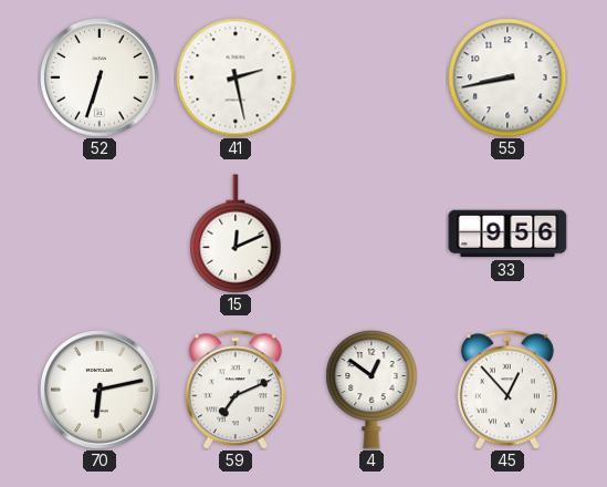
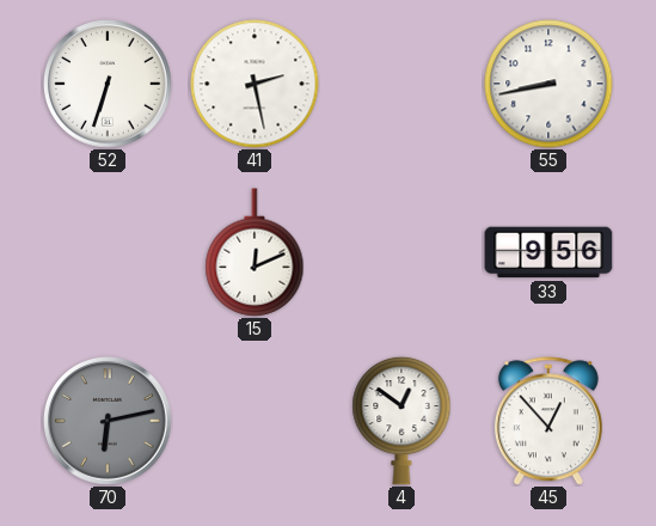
70 dial: white -> grey
59: 7:11 -> none
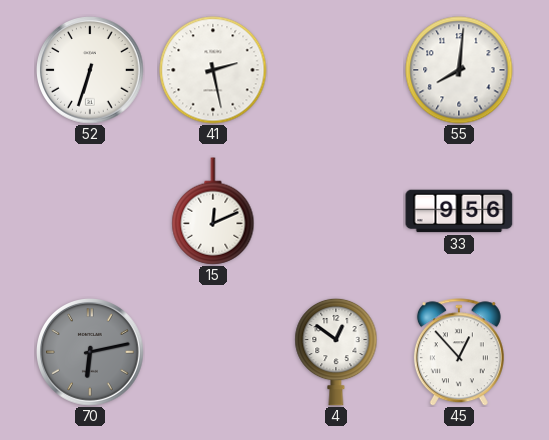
55: 8:43 -> 8:01
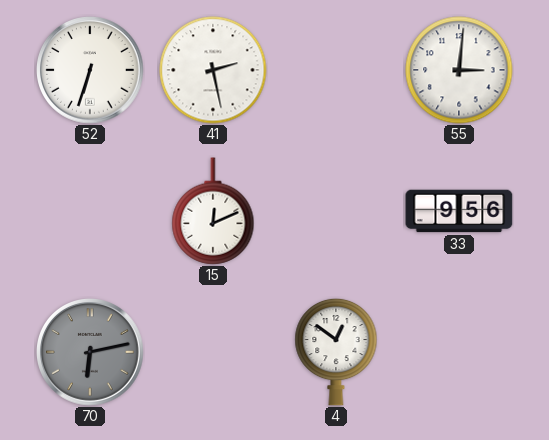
55: 8:01 -> 3:01
45: 12:53 -> none
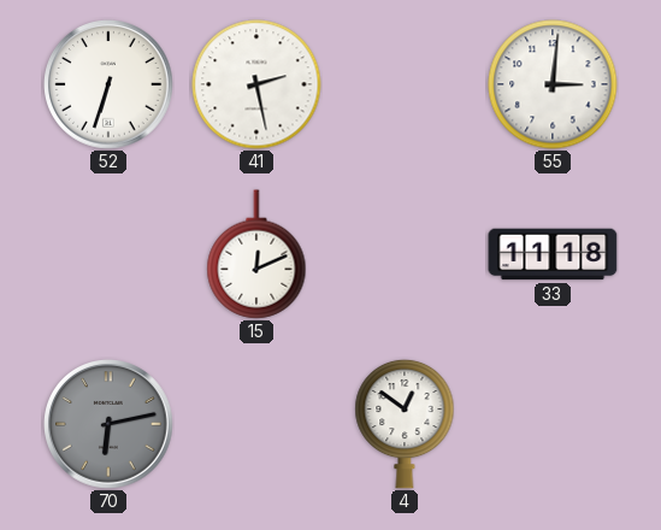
33: 9:56 -> 11:18
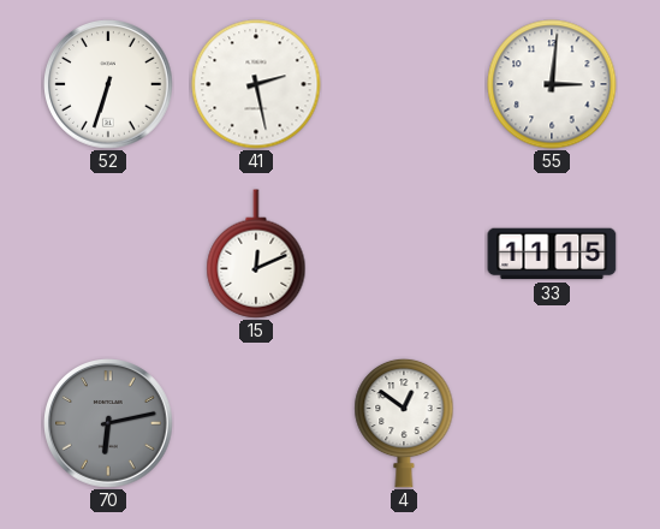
33: 11:18 -> 11:15
